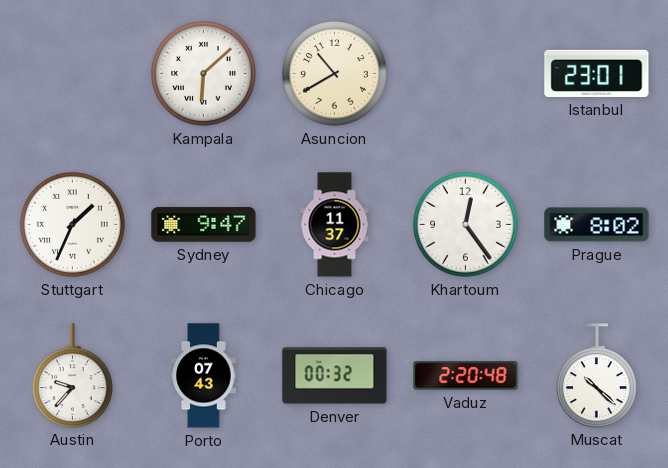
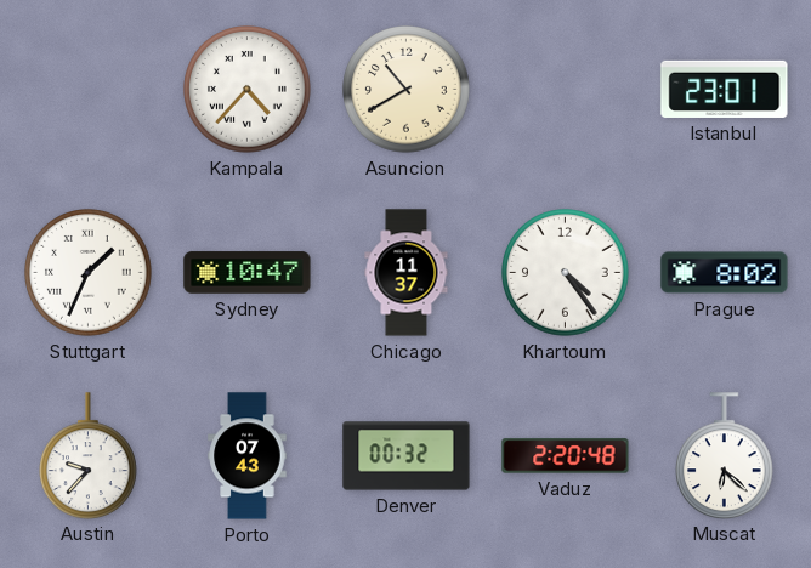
Kampala: 6:08 -> 4:37
Sydney: 9:47 -> 10:47
Khartoum: 12:24 -> 4:24
Muscat: 10:22 -> 6:22
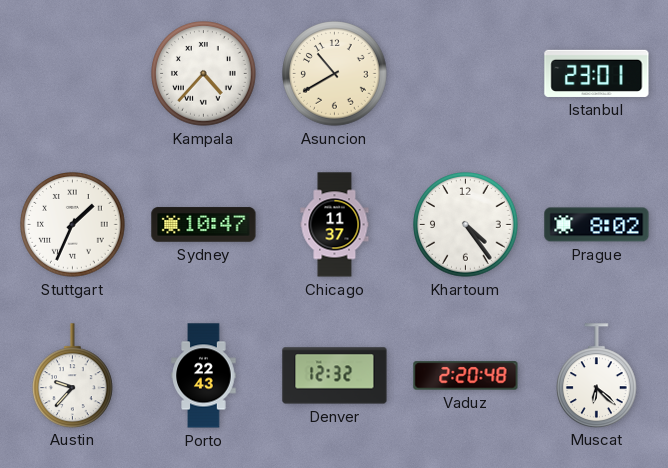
Porto: 07:43 -> 22:43
Denver: 00:32 -> 12:32
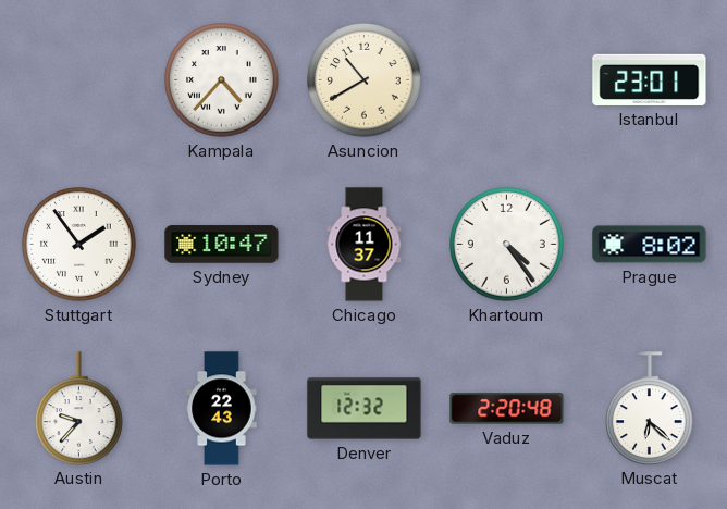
Stuttgart: 1:34 -> 1:54
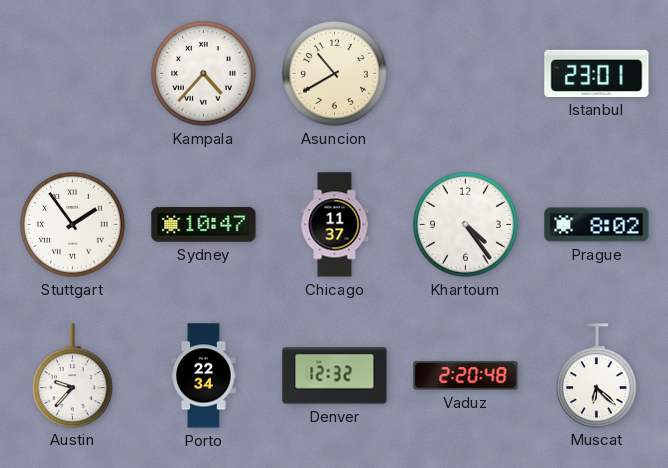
Porto: 22:43 -> 22:34
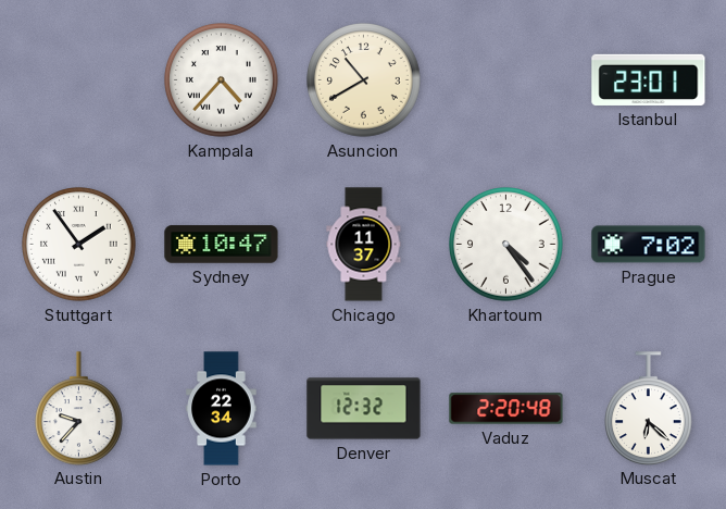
Prague: 8:02 -> 7:02
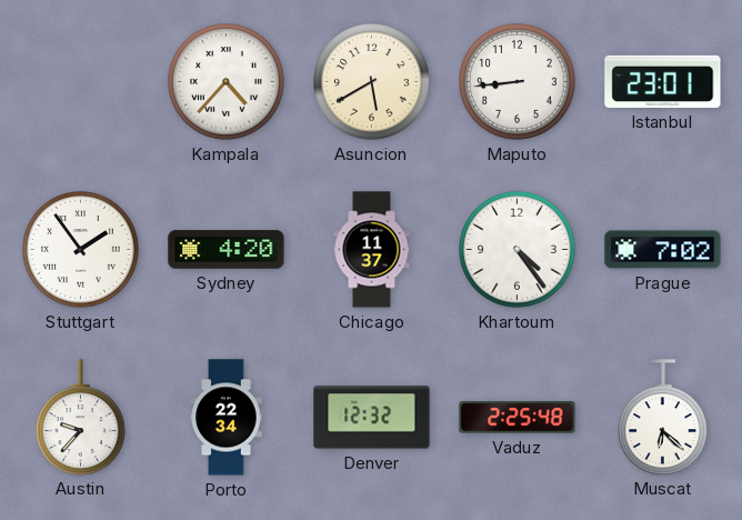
Asuncion: 10:40 -> 5:40
Maputo: none -> 8:44
Sydney: 10:47 -> 4:20
Vaduz: 2:20 -> 2:25
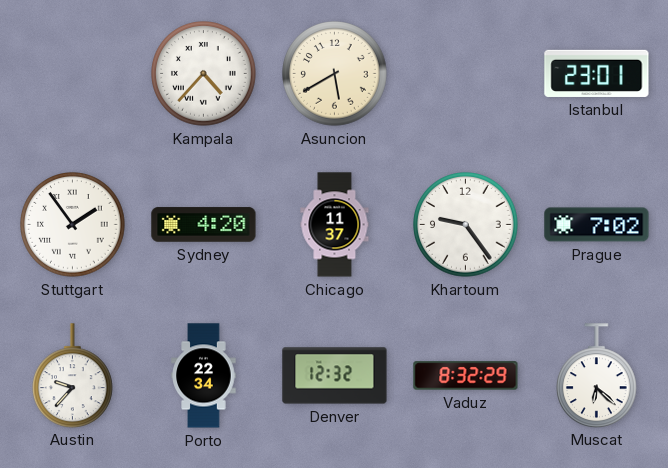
Maputo: 8:44 -> none
Khartoum: 4:24 -> 9:24
Vaduz: 2:25 -> 8:32
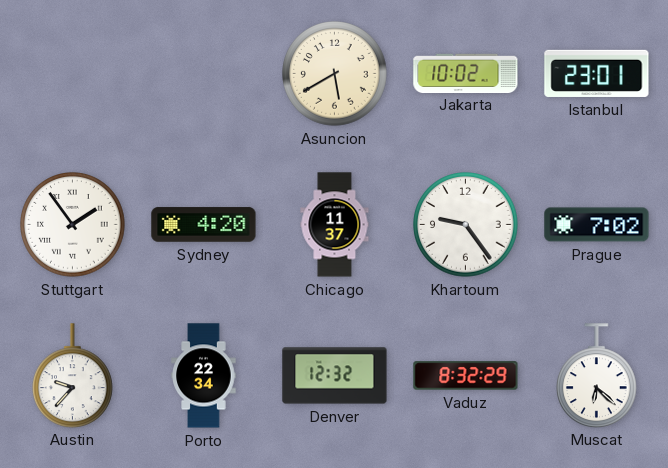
Kampala: 4:37 -> none
Jakarta: none -> 10:02
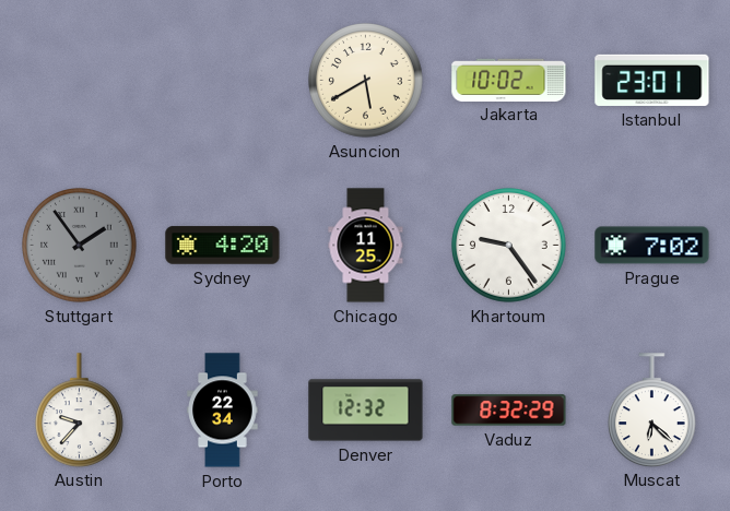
Stuttgart dial: white -> grey
Chicago: 11:37 -> 11:25
